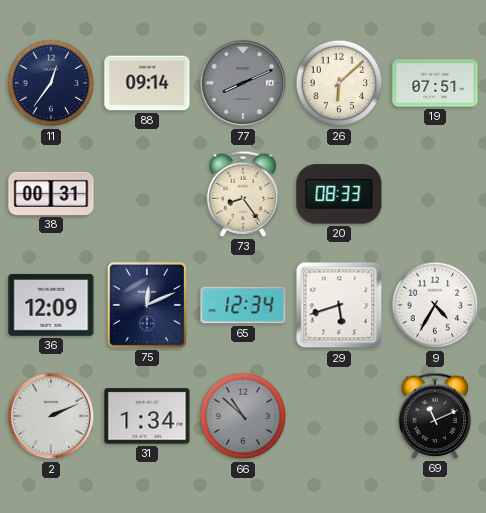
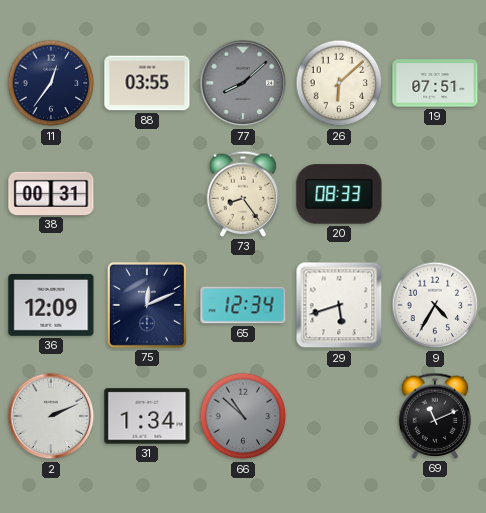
88: 09:14 -> 03:55
77: 8:11 -> 8:08
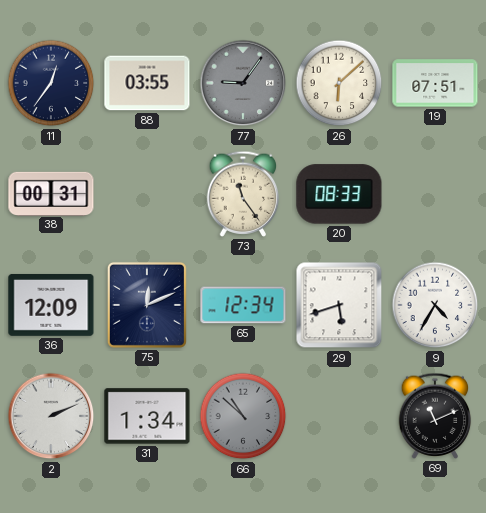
77: 8:08 -> 9:06
73: 8:24 -> 11:24
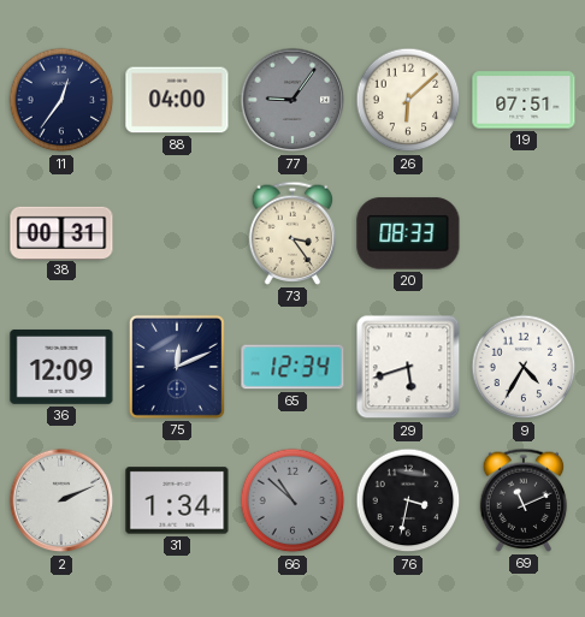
88: 03:55 -> 04:00
73: 11:24 -> 3:24
76: none -> 3:32
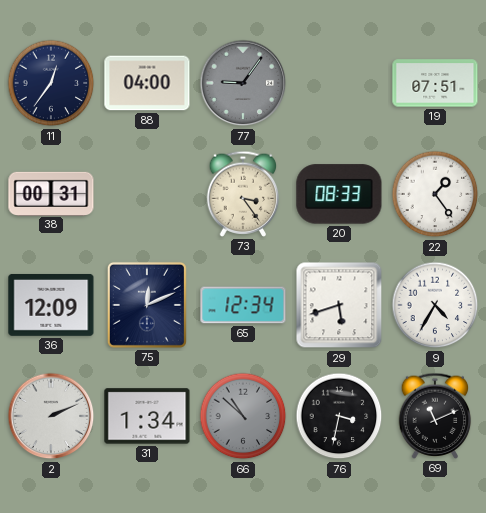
26: 6:08 -> none
22: none -> 1:24
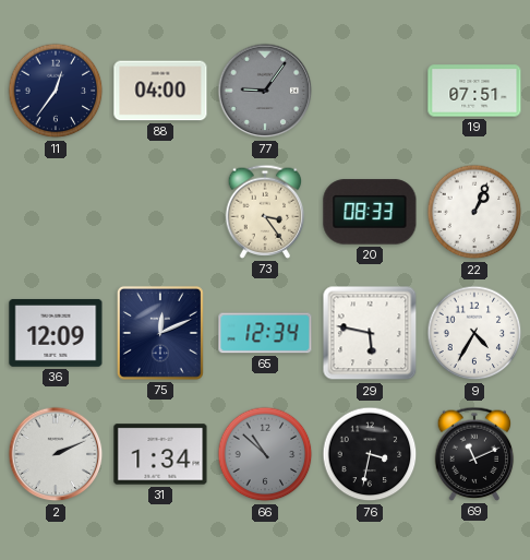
38: 00:31 -> none
22: 1:24 -> 1:04
29: 5:42 -> 5:47
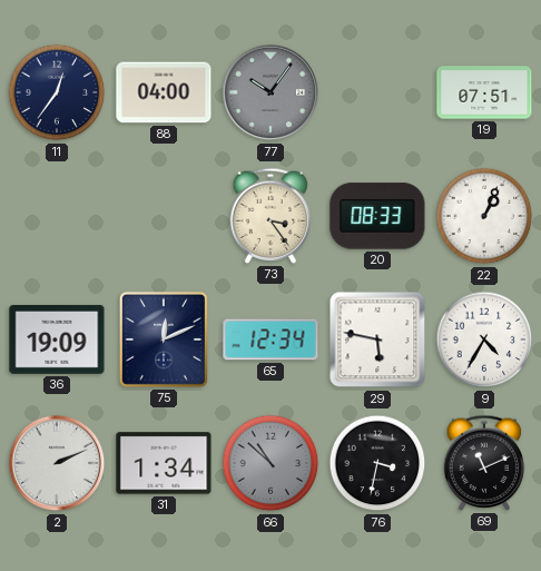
77: 9:06 -> 10:06
36: 12:09 -> 19:09
